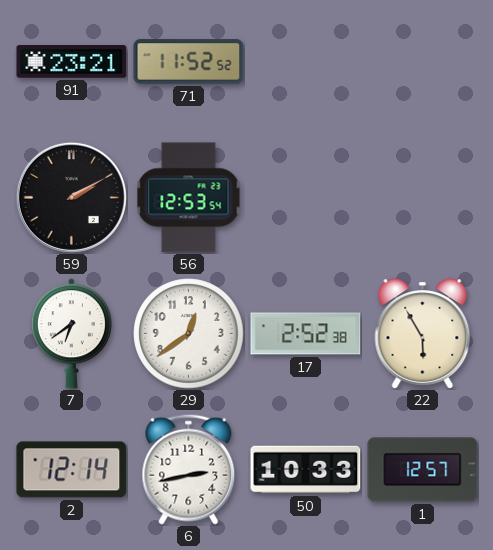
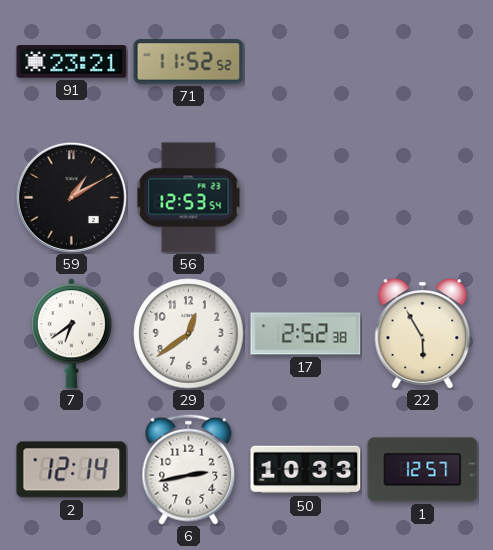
59: 2:10 -> 1:10
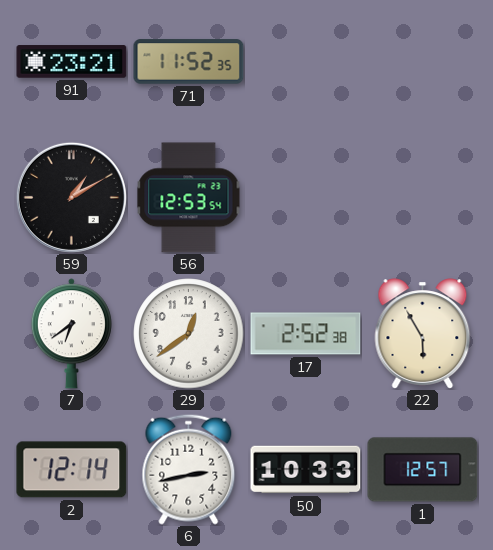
71: 11:52:52 -> 11:52:35
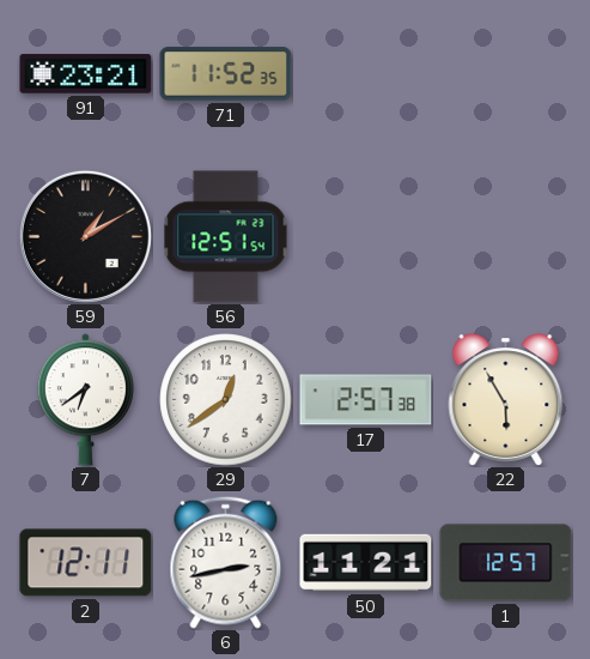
56: 12:53 -> 12:51
17: 2:52 -> 2:57
2: 12:14 -> 12:11
50: 10:33 -> 11:21
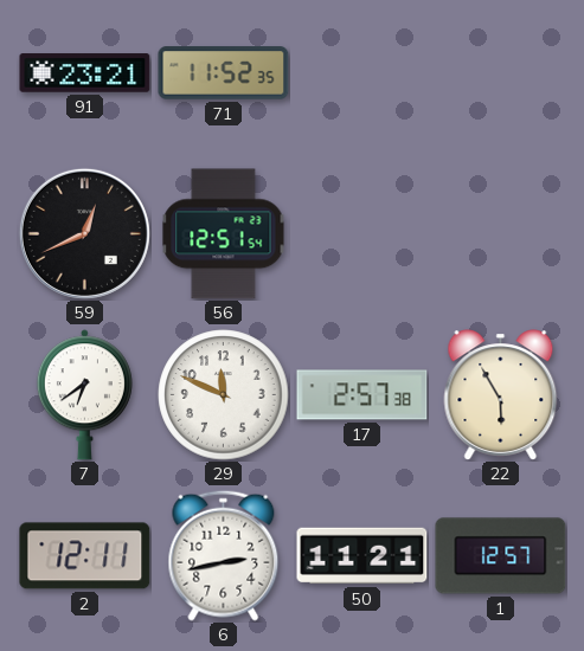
59: 1:10 -> 12:41
29: 12:39 -> 11:49
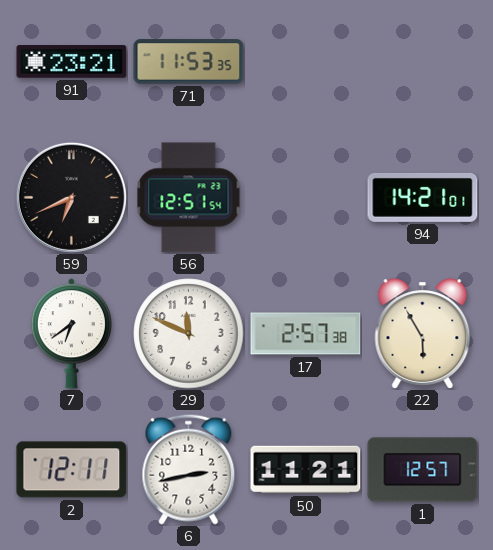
71: 11:52 -> 11:53
59: 12:41 -> 6:41
94: none -> 14:21
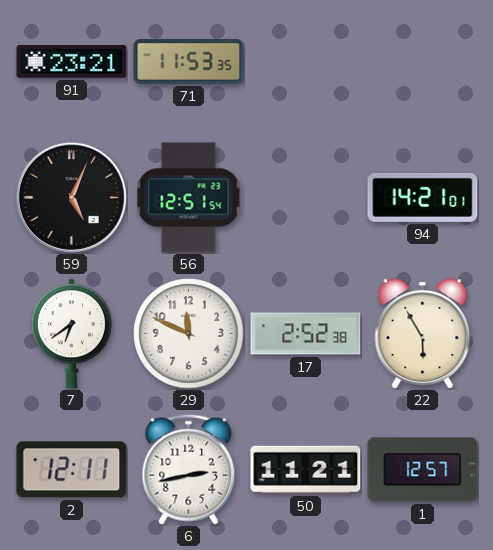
59: 6:41 -> 5:04
17: 2:57 -> 2:52
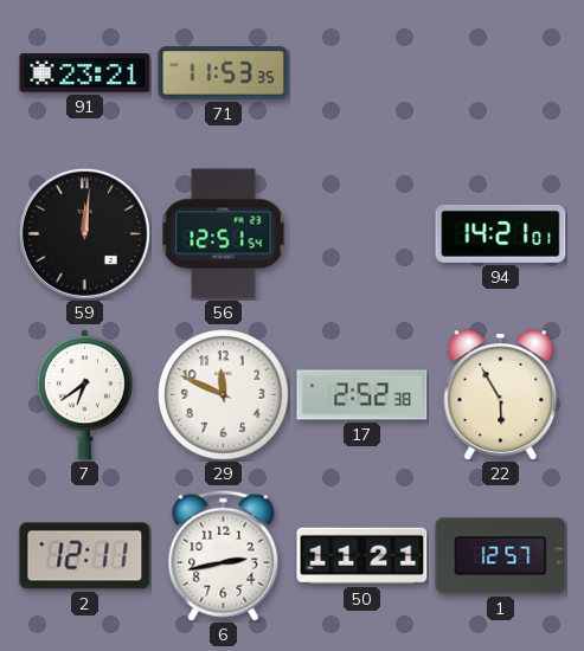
59: 5:04 -> 12:01
